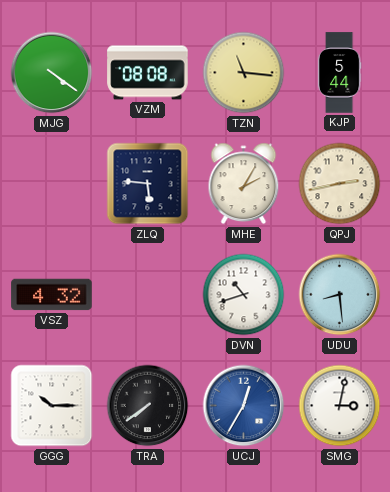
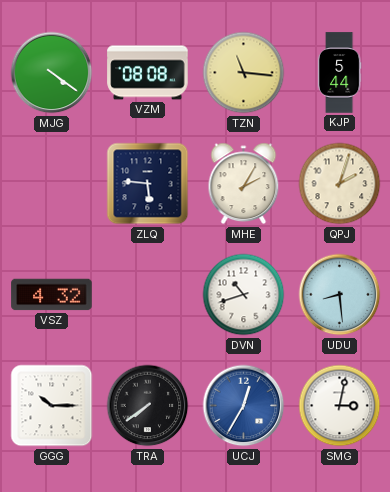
QPJ: 2:43 -> 2:03
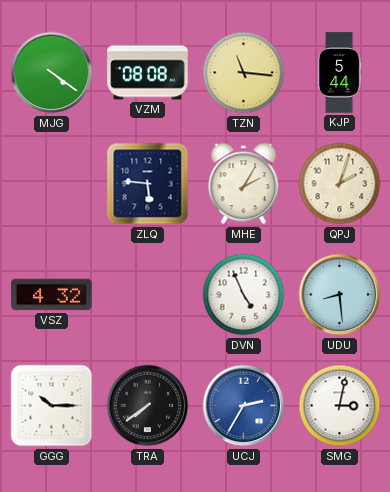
DVN: 10:42 -> 4:56
UCJ: 12:35 -> 2:35
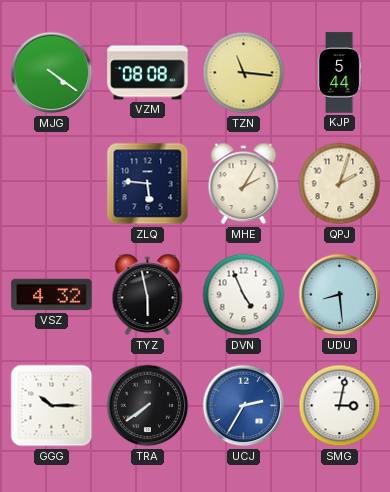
TYZ: none -> 5:58
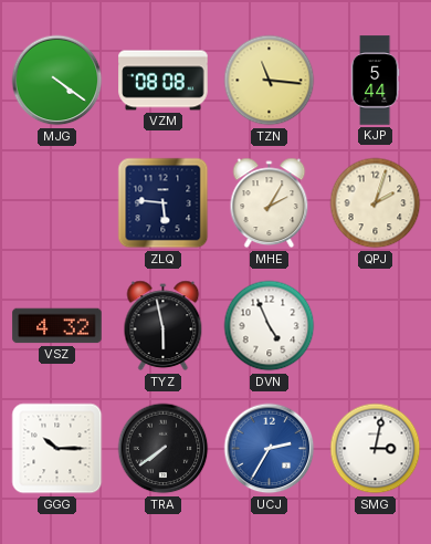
UDU: 8:29 -> none
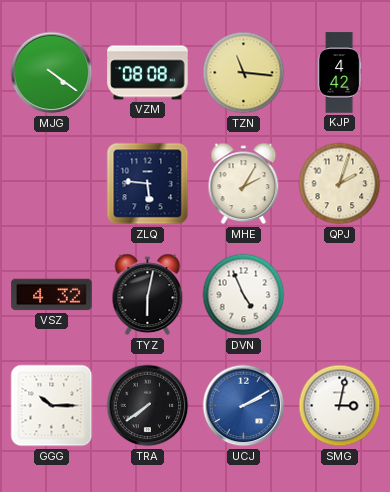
KJP: 5:44 -> 4:42
TYZ: 5:58 -> 6:02
UCJ: 2:35 -> 2:10
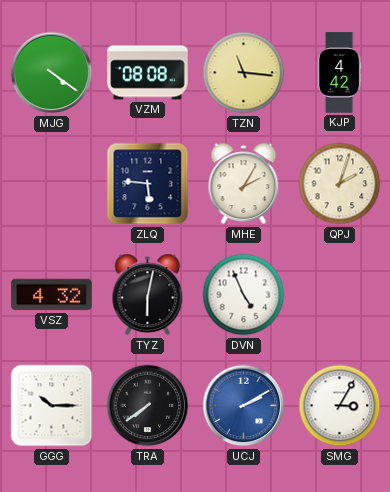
SMG: 3:02 -> 3:05
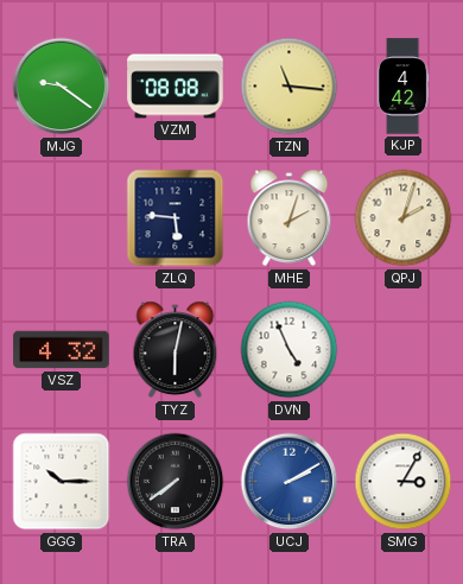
MJG: 4:21 -> 9:21
MHE: 2:05 -> 2:03
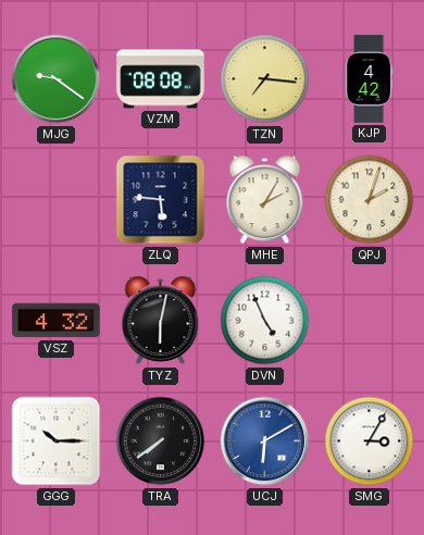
TZN: 11:16 -> 7:16
MHE: 2:03 -> 2:05
UCJ: 2:10 -> 6:10
